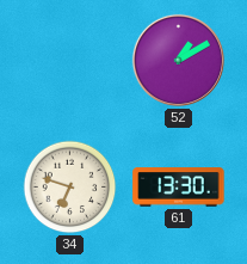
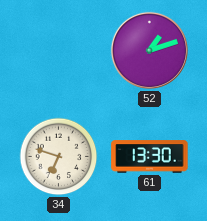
52: 1:10 -> 1:12
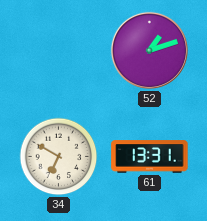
34: 6:48 -> 6:50
61: 13:30 -> 13:31
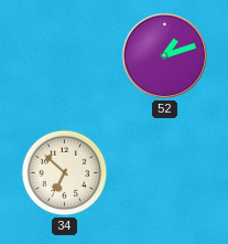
34: 6:50 -> 6:52
61: 13:31 -> none
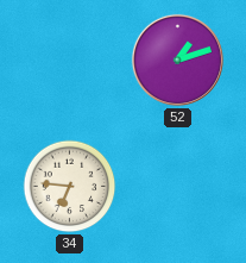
34: 6:52 -> 6:46
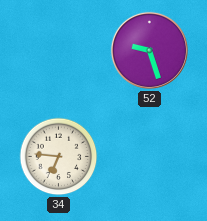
52: 1:12 -> 9:27
